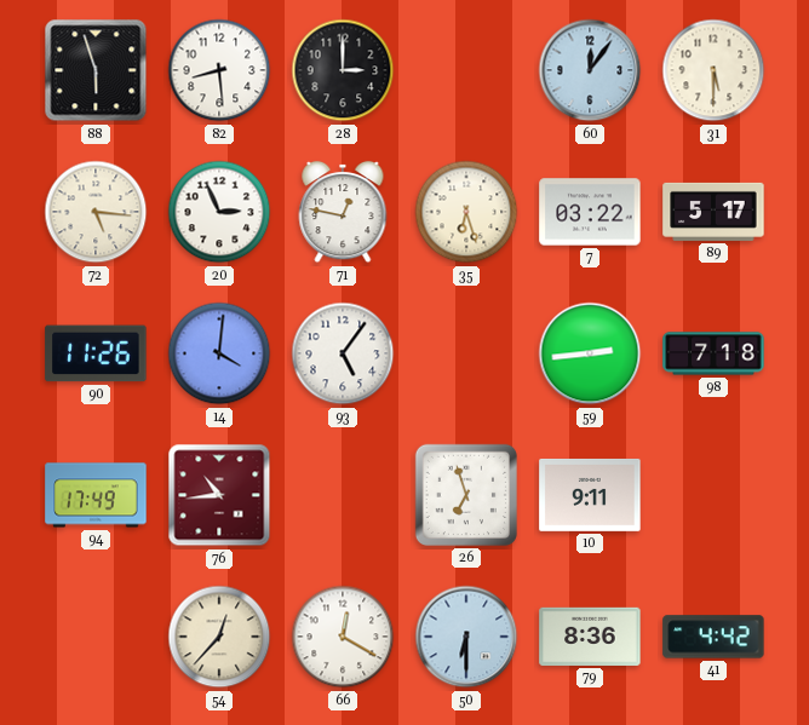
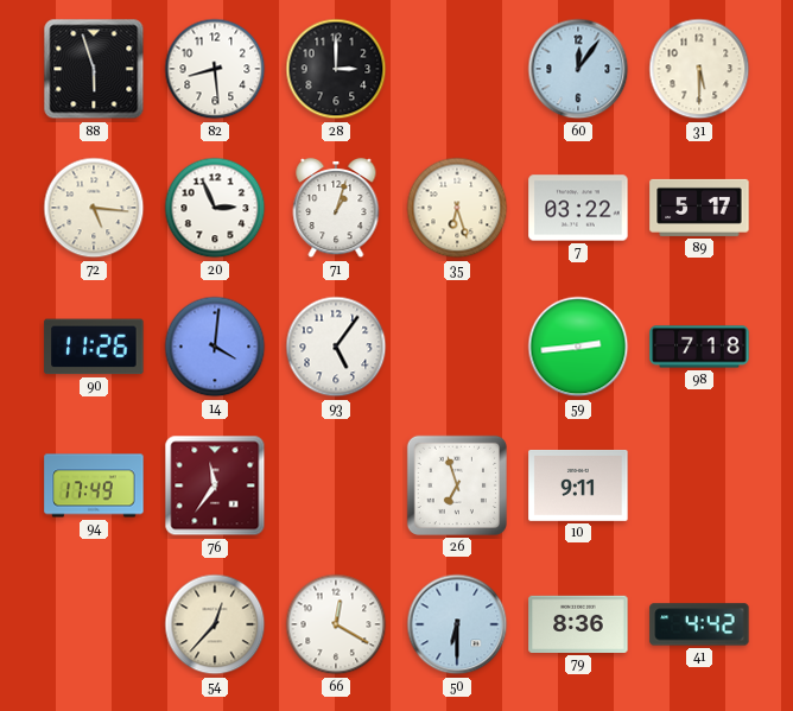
71: 12:47 -> 1:03
76: 10:44 -> 11:36
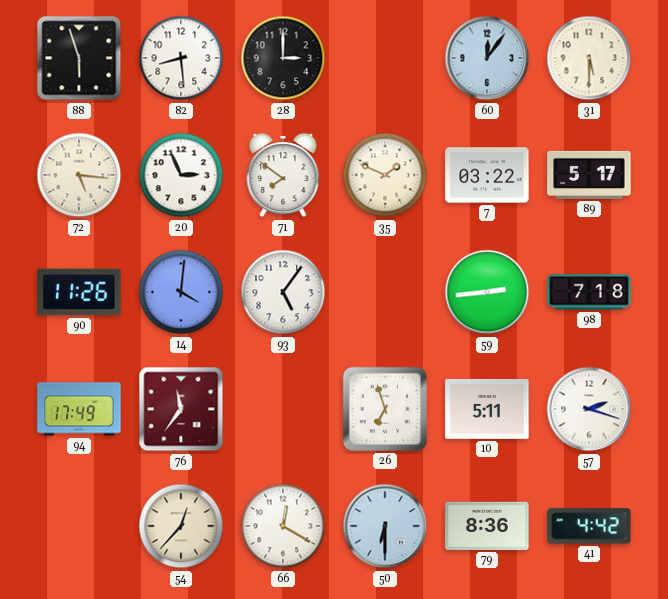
71: 1:03 -> 7:51
35: 6:27 -> 1:49
10: 9:11 -> 5:11
57: none -> 2:18
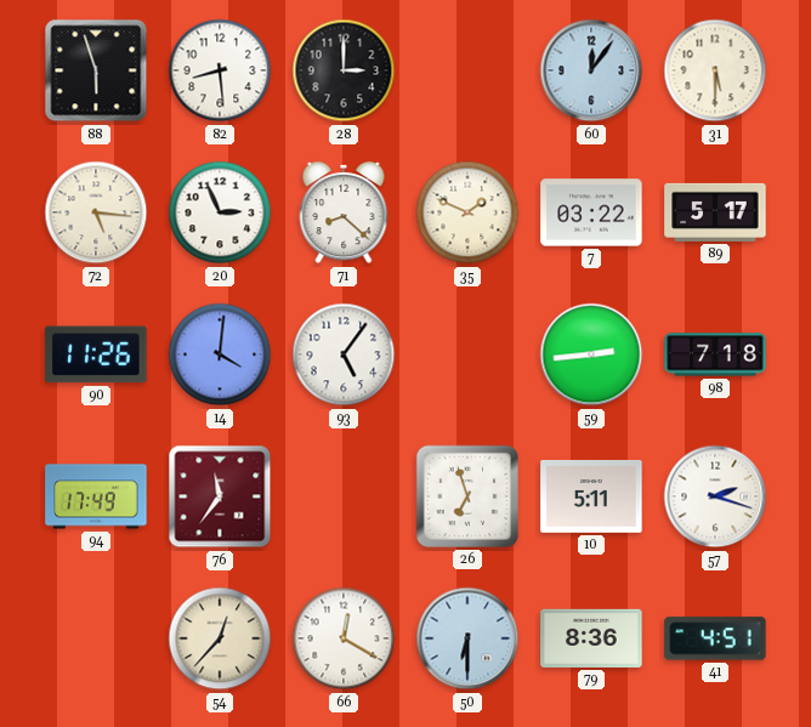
71: 7:51 -> 8:22
41: 4:42 -> 4:51
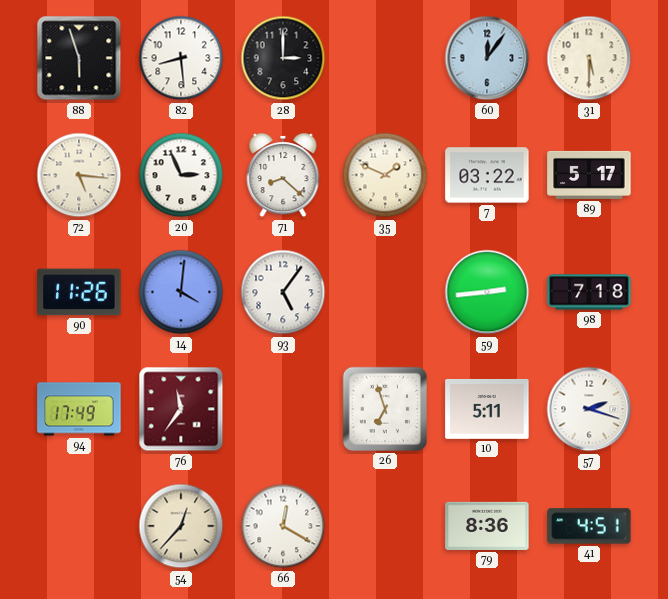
50: 6:30 -> none
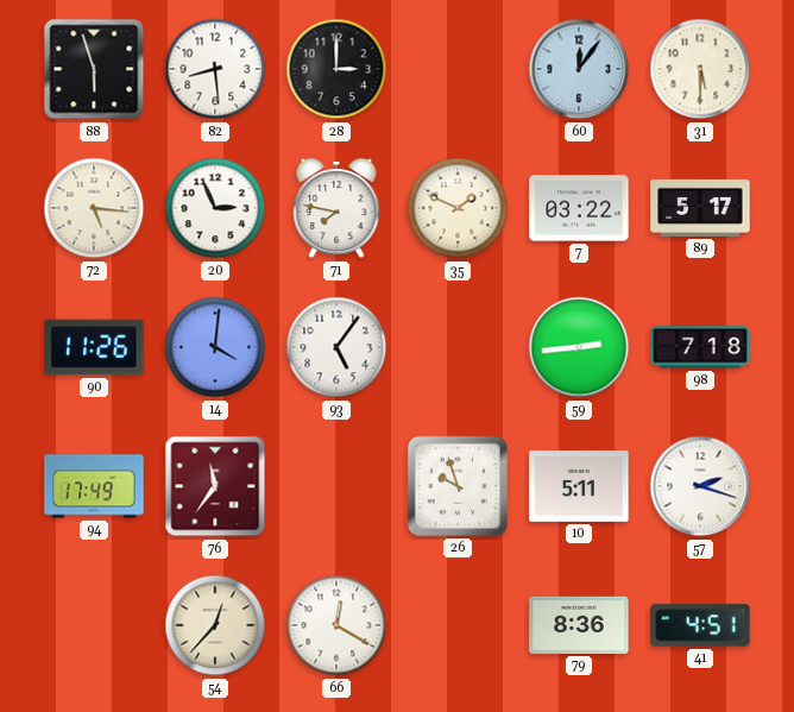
71: 8:22 -> 7:47
26: 6:57 -> 9:57
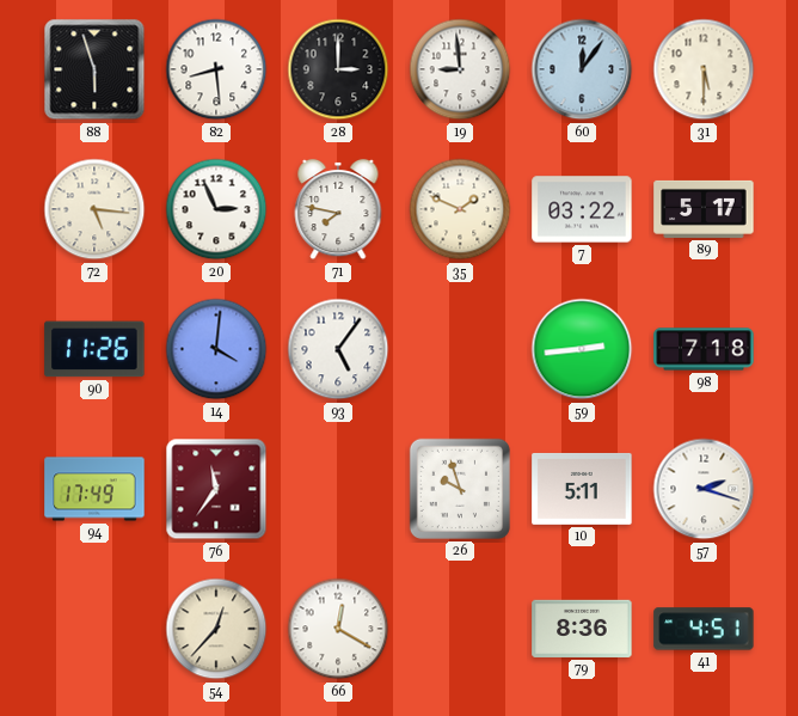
19: none -> 8:59
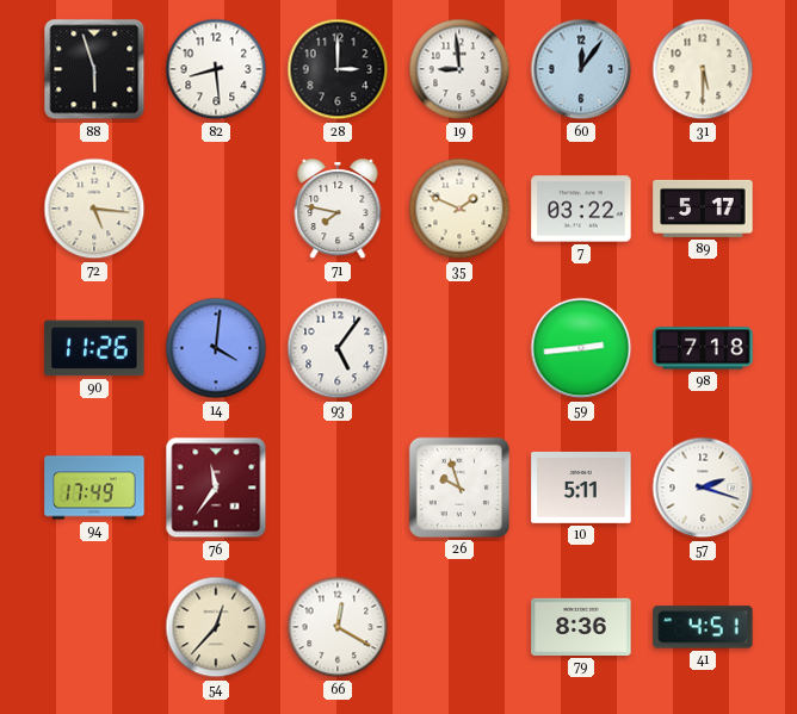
20: 2:56 -> none
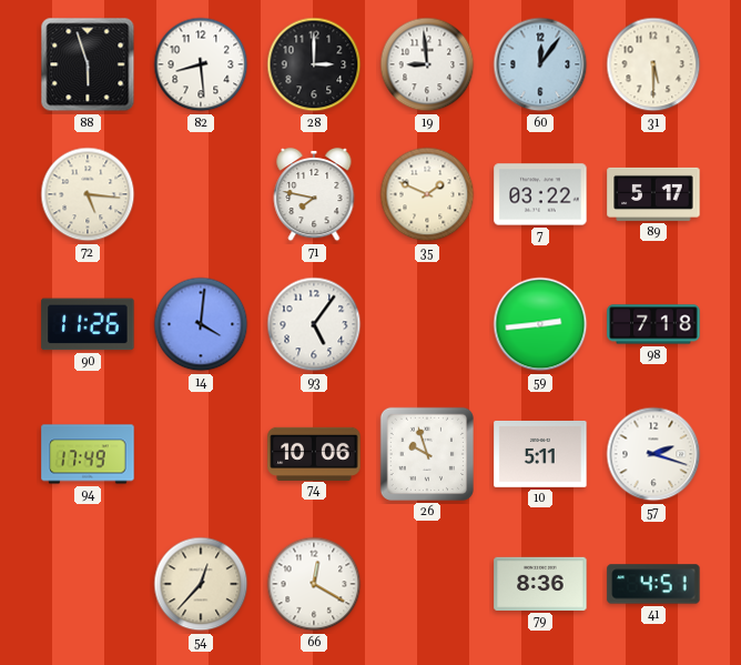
76: 11:36 -> none
74: none -> 10:06
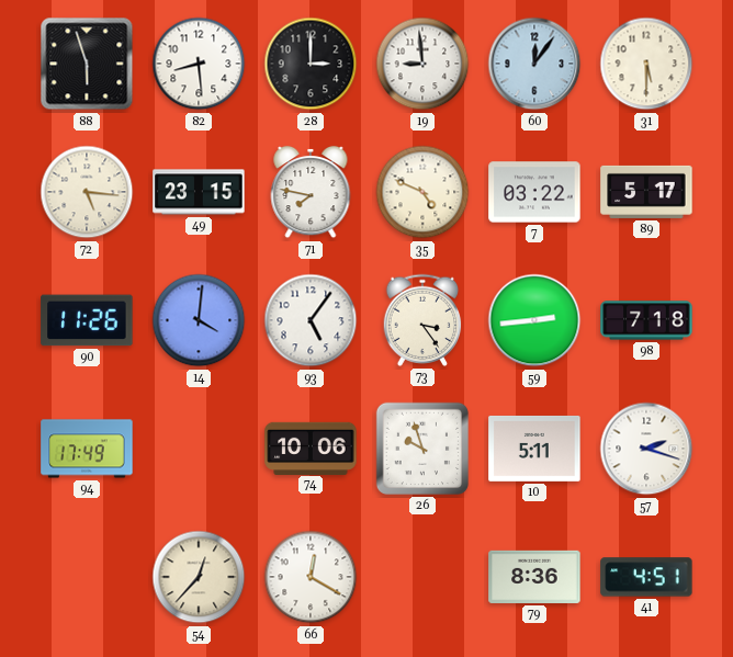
49: none -> 23:15
35: 1:49 -> 4:49
73: none -> 3:24
